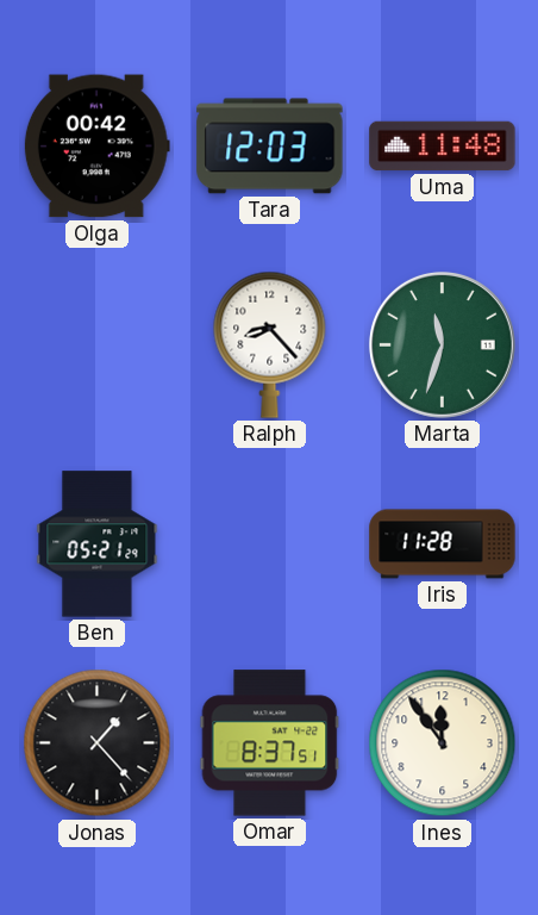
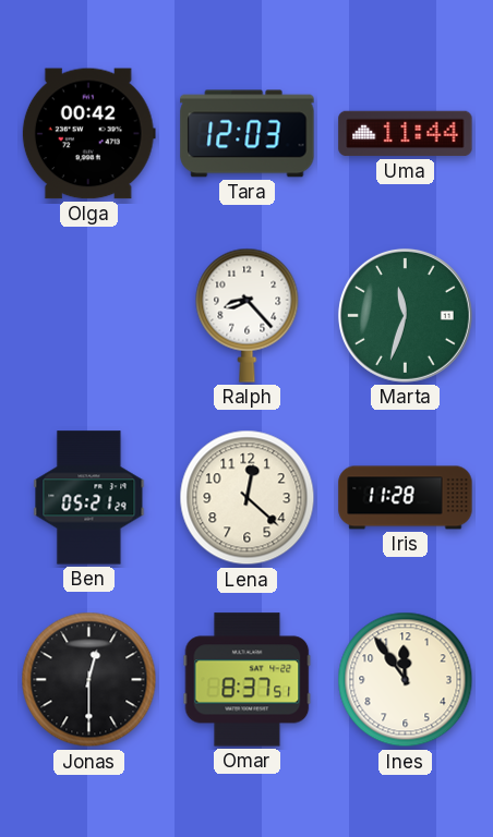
Uma: 11:48 -> 11:44
Lena: none -> 12:22
Jonas: 1:23 -> 12:30
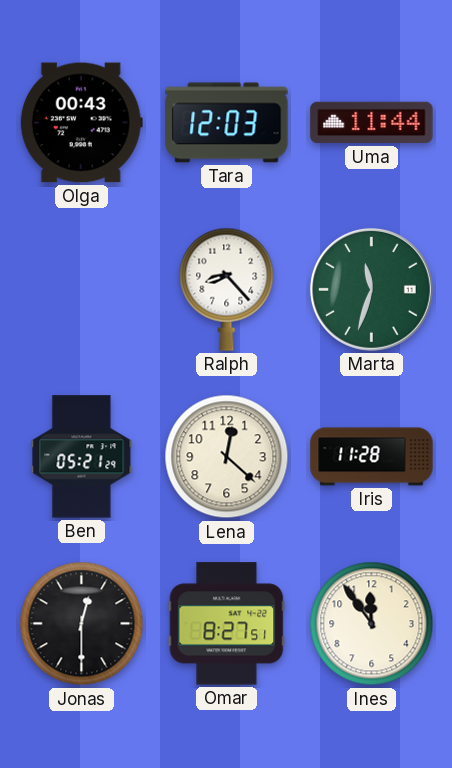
Olga: 00:42 -> 00:43
Omar: 8:37 -> 8:27
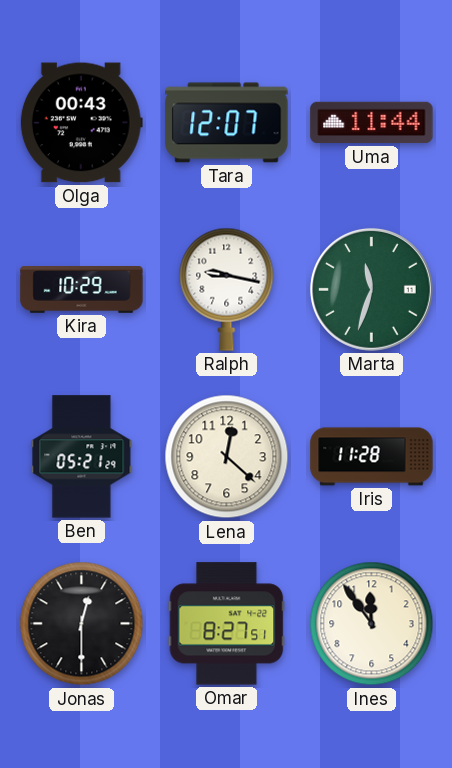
Tara: 12:03 -> 12:07
Kira: none -> 10:29
Ralph: 8:23 -> 9:17
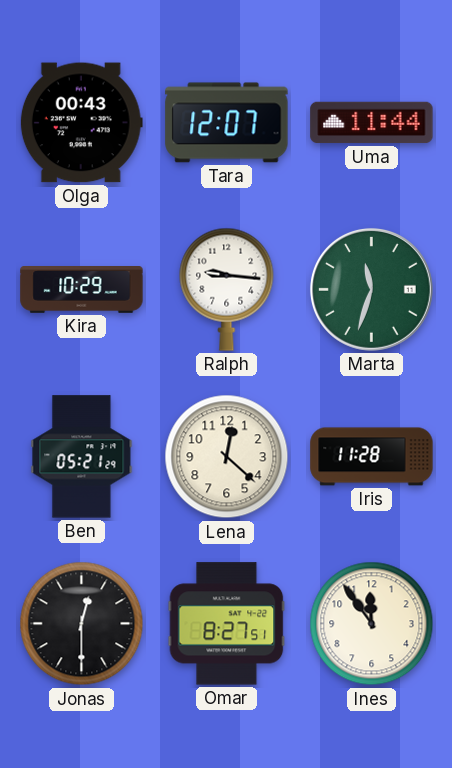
Ralph: 9:17 -> 9:16
